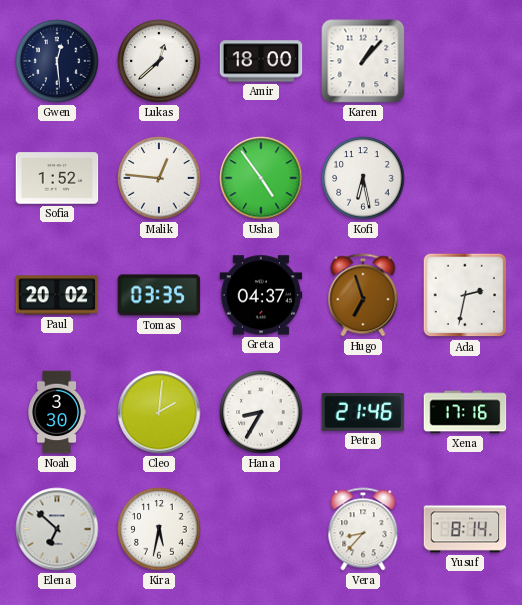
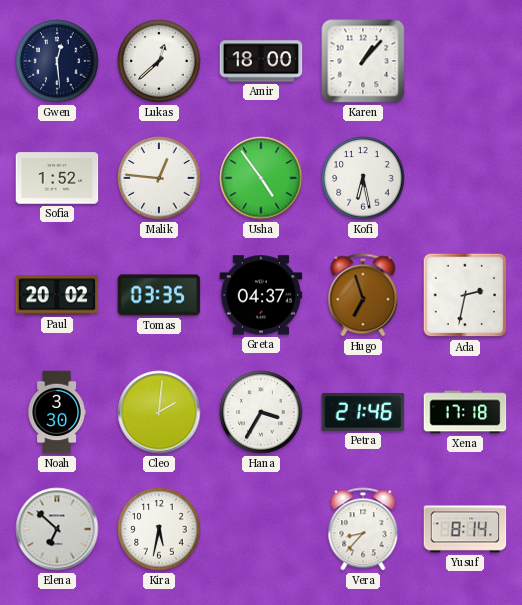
Hana: 8:35 -> 3:35
Xena: 17:16 -> 17:18
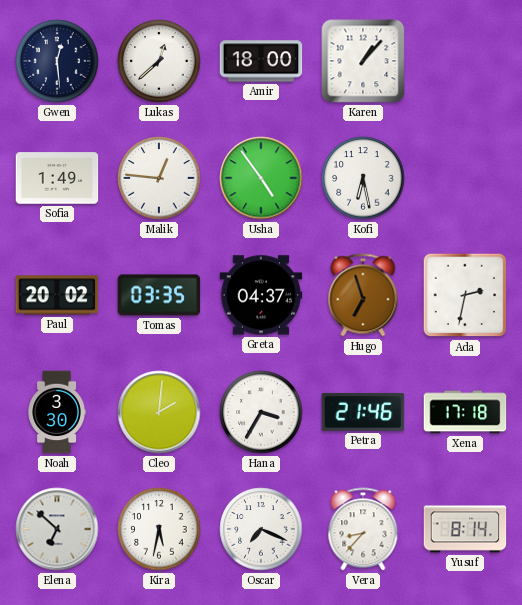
Sofia: 1:52 -> 1:49
Oscar: none -> 7:19
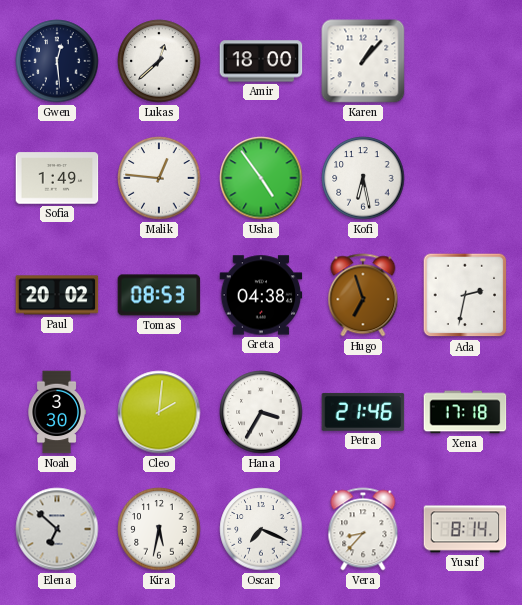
Tomas: 03:35 -> 08:53
Greta: 04:37 -> 04:38
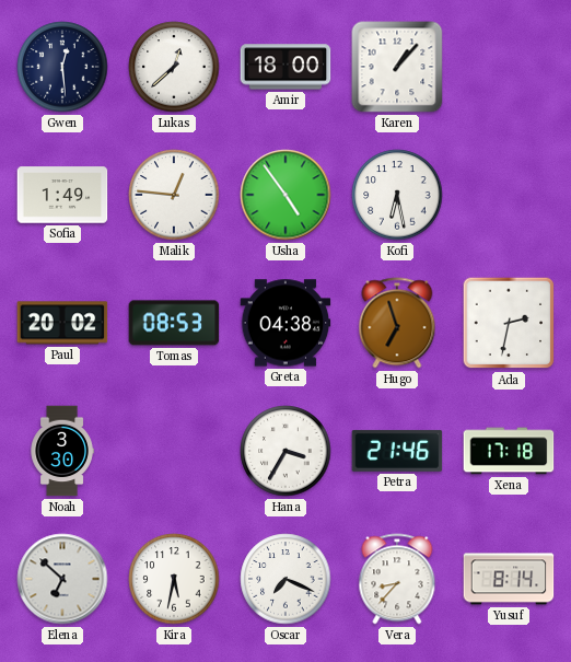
Cleo: 2:01 -> none
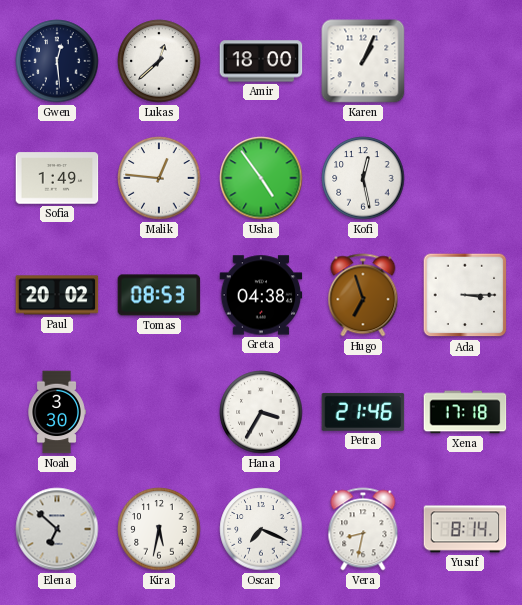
Karen: 1:07 -> 1:04
Kofi: 6:28 -> 12:28
Ada: 2:32 -> 3:15
Vera: 8:37 -> 8:32
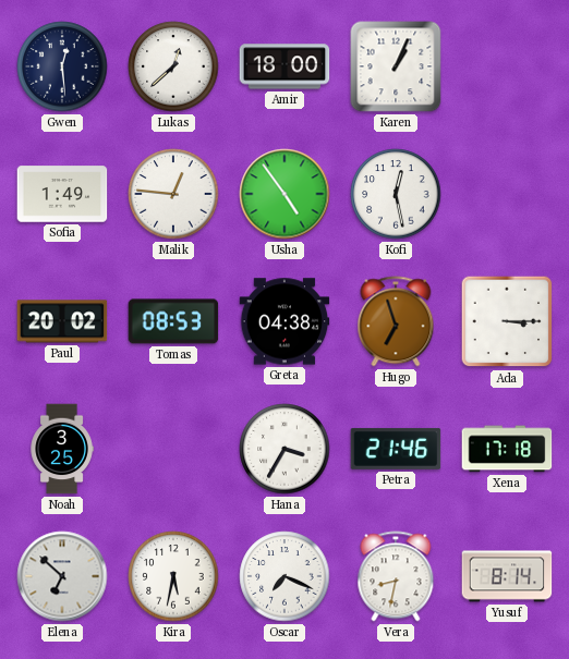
Noah: 3:30 -> 3:25
